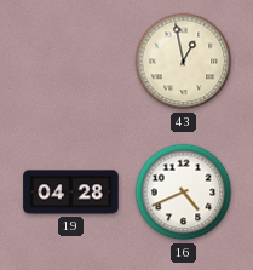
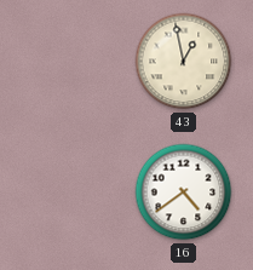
19: 04:28 -> none
16: 4:41 -> 4:39
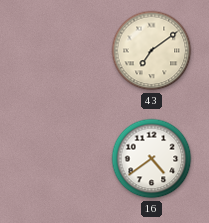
43: 12:58 -> 7:09
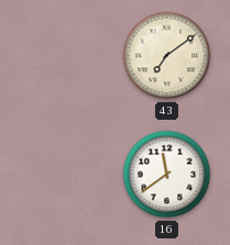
16: 4:39 -> 11:39
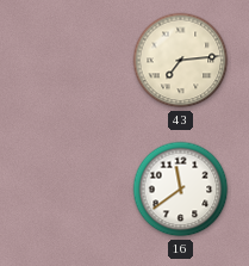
43: 7:09 -> 7:14
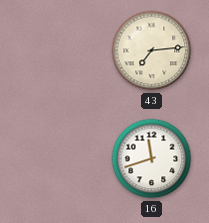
16: 11:39 -> 11:42
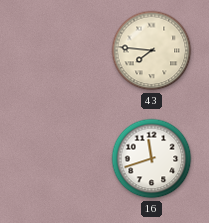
43: 7:14 -> 7:46
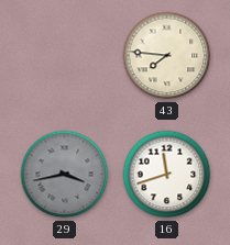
29: none -> 3:43
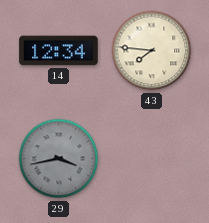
14: none -> 12:34
16: 11:42 -> none
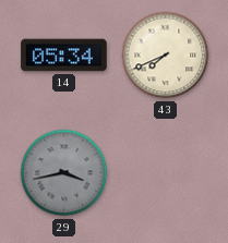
14: 12:34 -> 05:34
43: 7:46 -> 7:41
